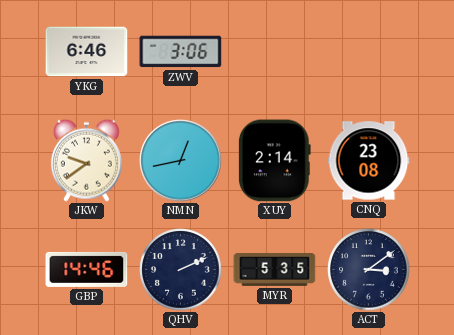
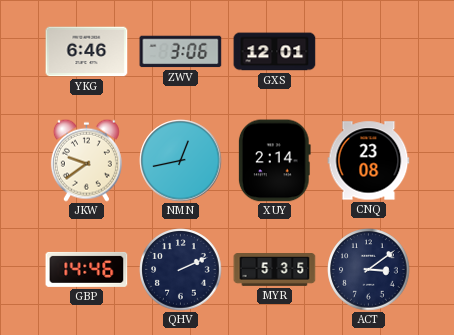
GXS: none -> 12:01
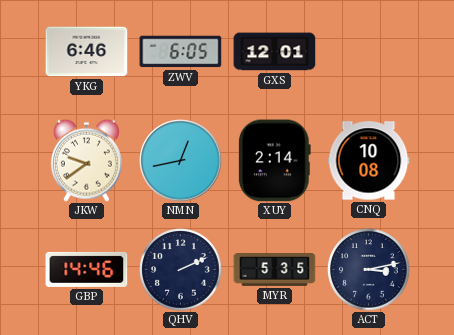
ZWV: 3:06 -> 6:05
CNQ: 23:08 -> 10:08
ACT: 3:09 -> 3:13
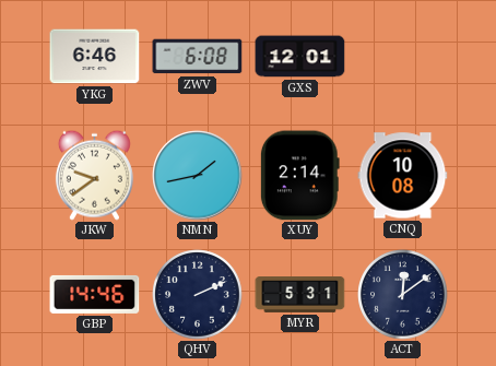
ZWV: 6:05 -> 6:08
NMN: 12:43 -> 1:43
MYR: 5:35 -> 5:31
ACT: 3:13 -> 12:09
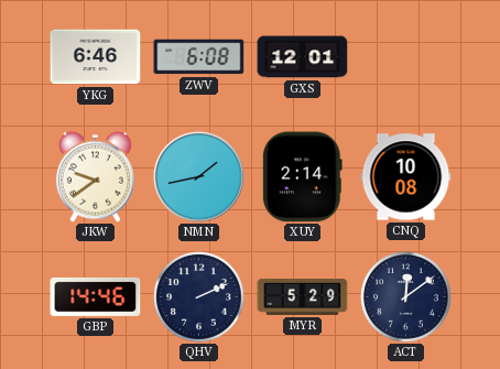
MYR: 5:31 -> 5:29
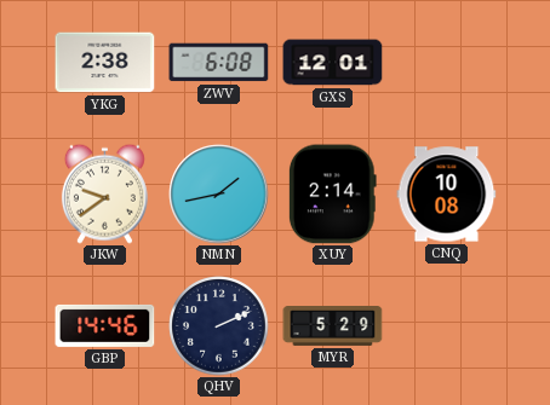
YKG: 6:46 -> 2:38
ACT: 12:09 -> none
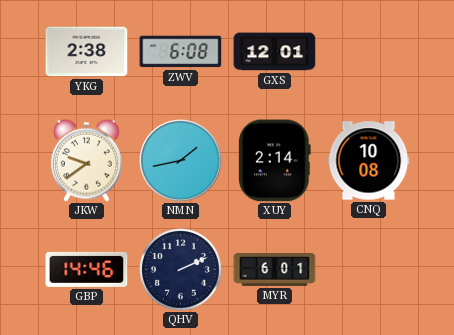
MYR: 5:29 -> 6:01
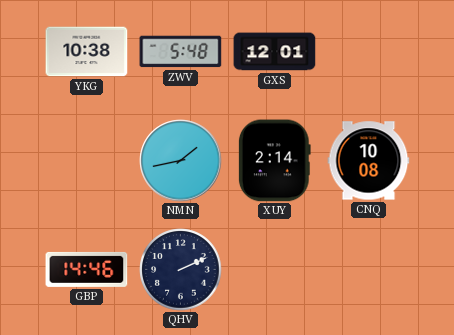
YKG: 2:38 -> 10:38
ZWV: 6:08 -> 5:48
JKW: 9:39 -> none
MYR: 6:01 -> none
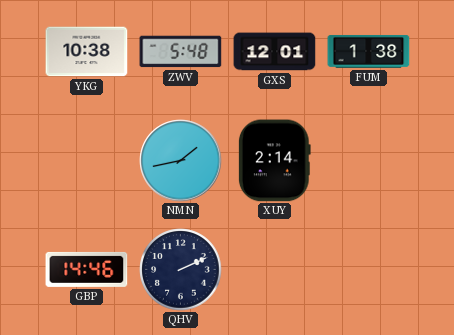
FUM: none -> 1:38
CNQ: 10:08 -> none
